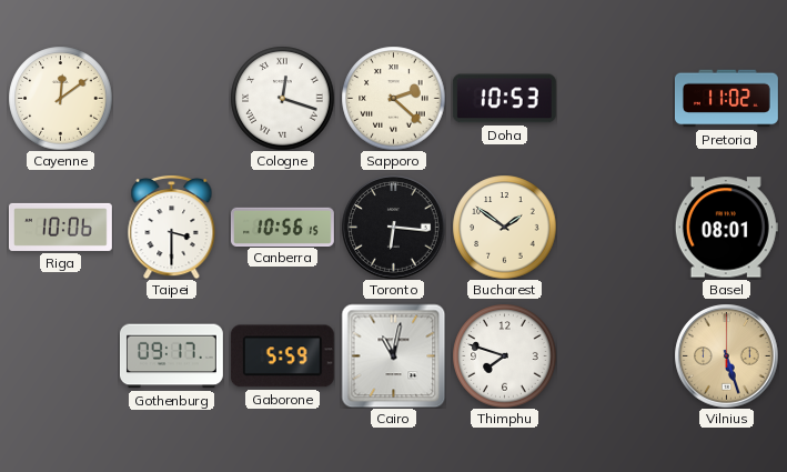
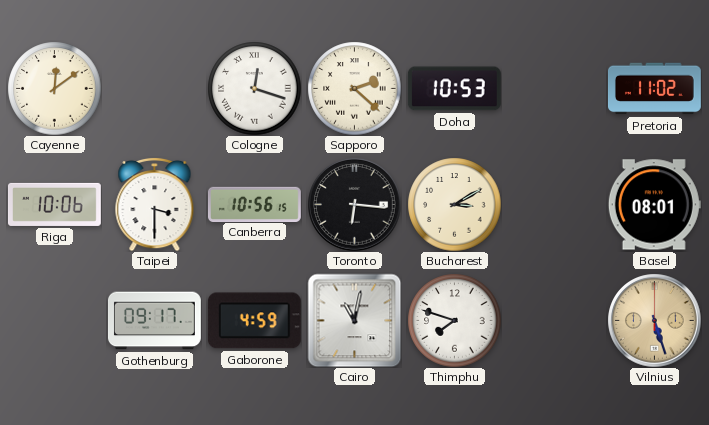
Bucharest: 1:51 -> 3:10
Gaborone: 5:59 -> 4:59
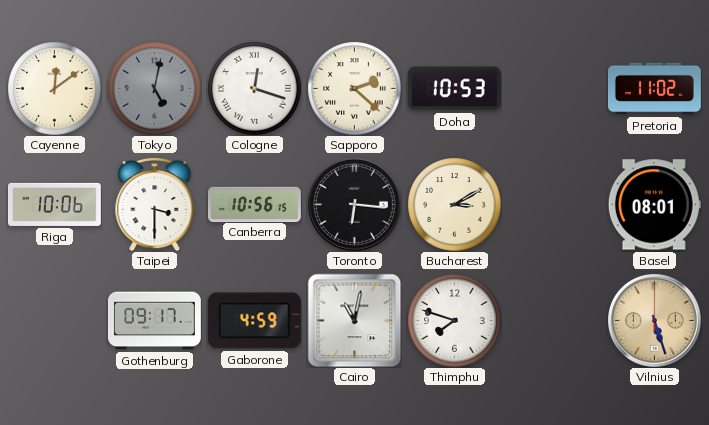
Tokyo: none -> 5:02
